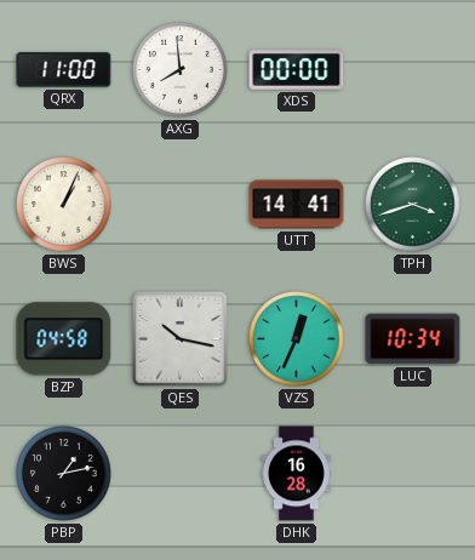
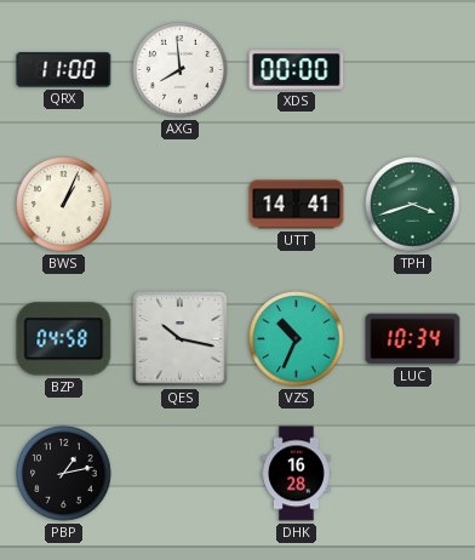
VZS: 12:34 -> 10:34
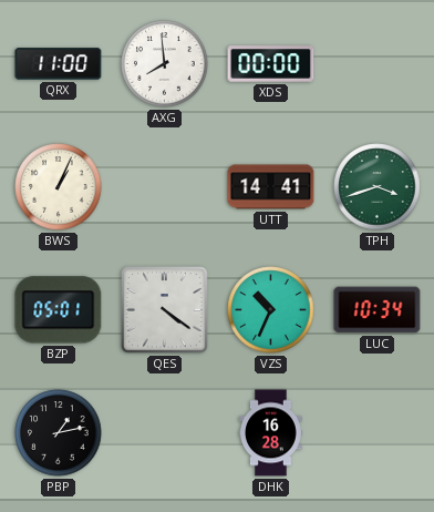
BZP: 04:58 -> 05:01
QES: 10:17 -> 4:21
